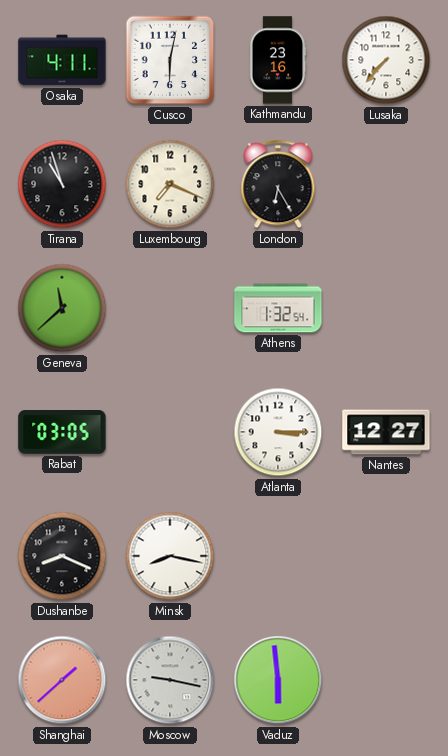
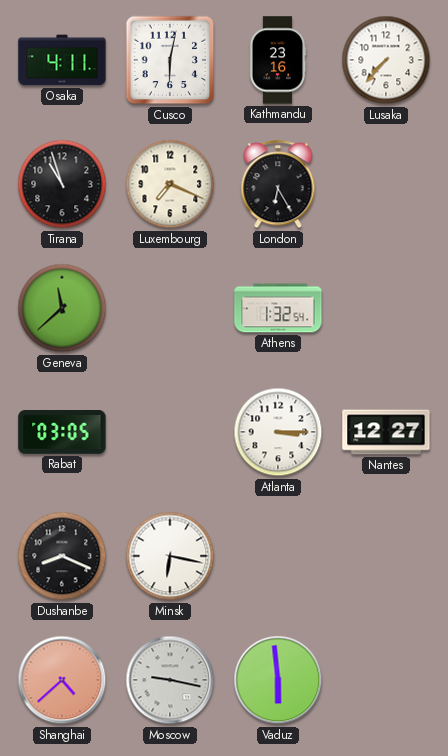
Minsk: 8:17 -> 6:17
Shanghai: 1:38 -> 4:38
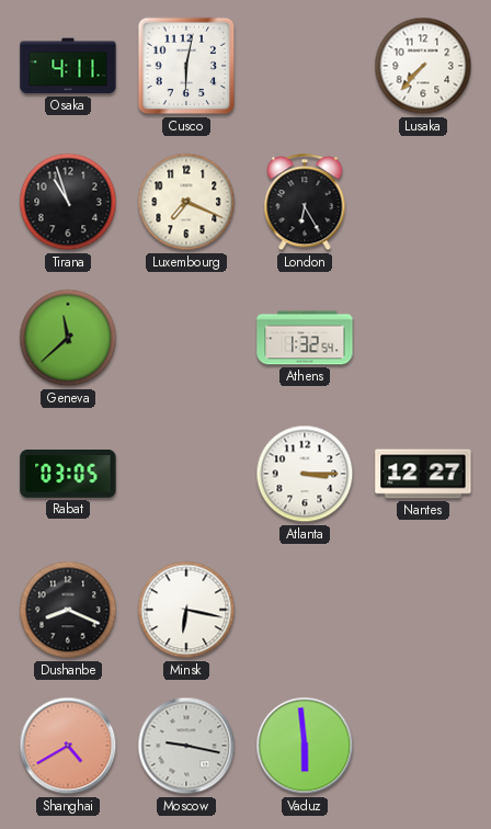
Kathmandu: 23:16 -> none
Shanghai: 4:38 -> 4:40
